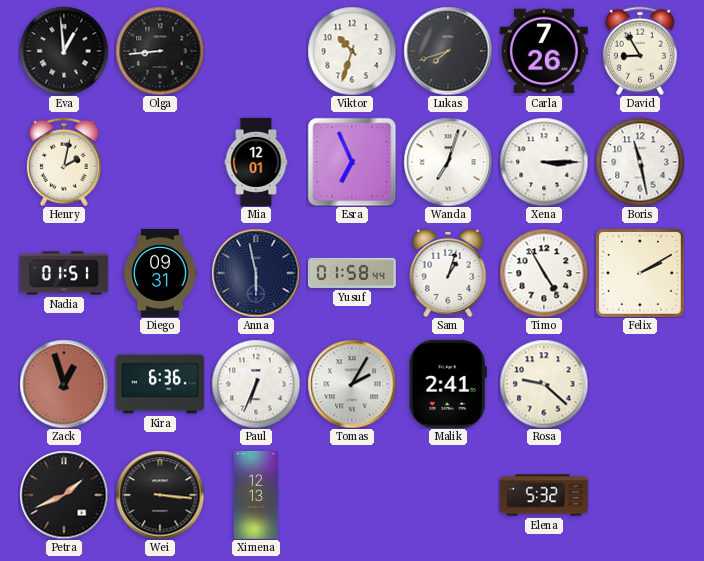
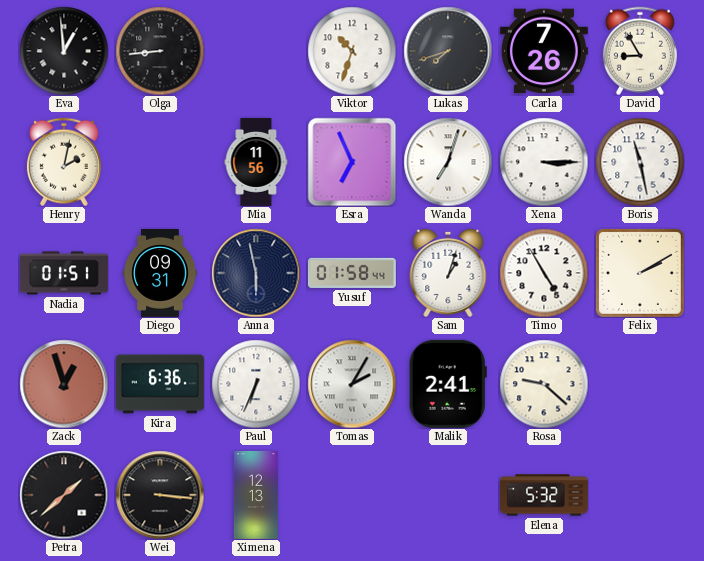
Mia: 12:01 -> 11:56
Petra: 1:41 -> 1:38
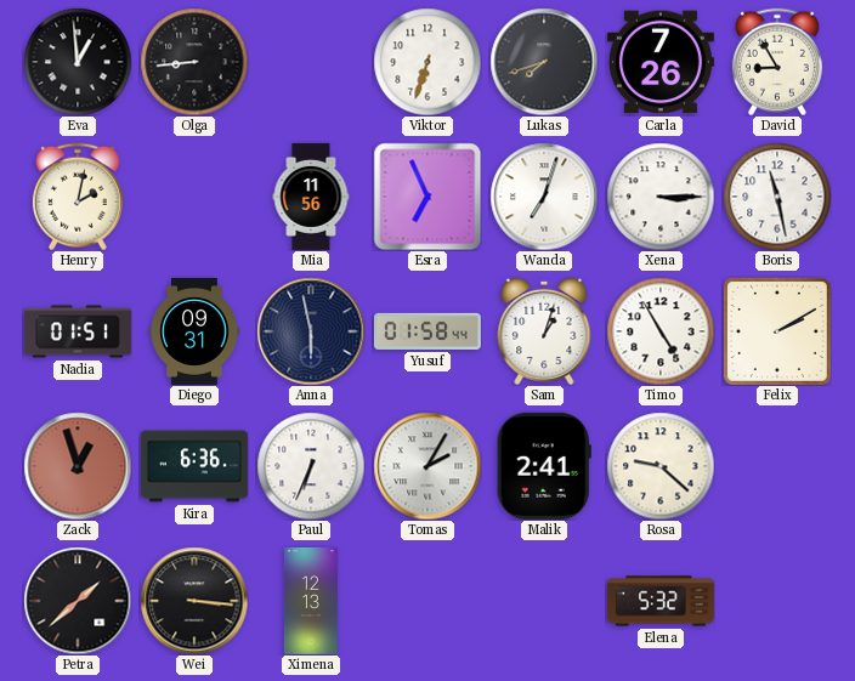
Viktor: 10:33 -> 6:33
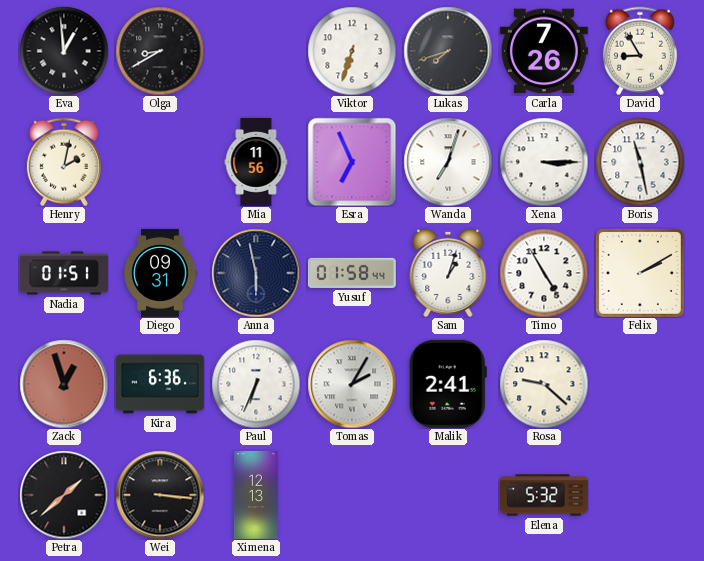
Olga: 8:44 -> 8:40
